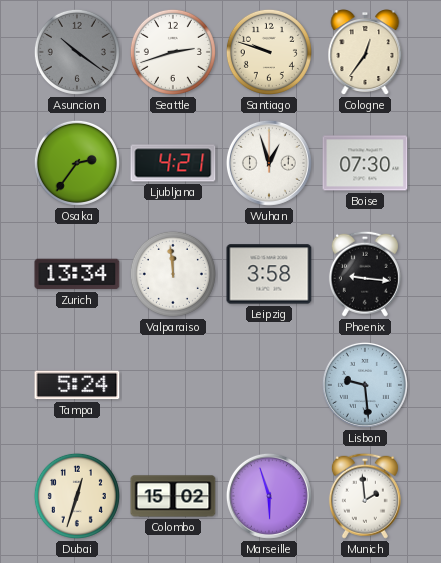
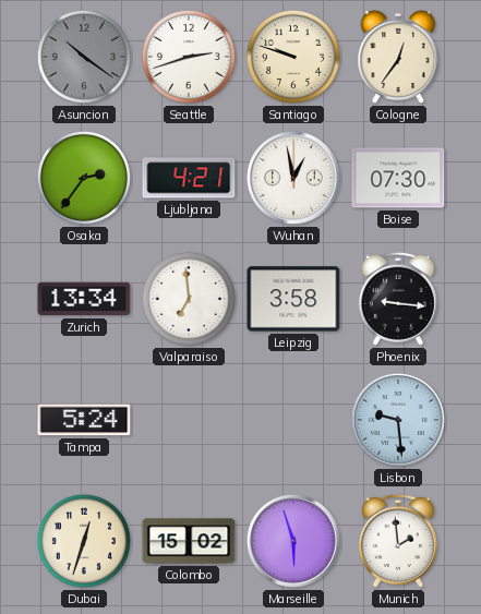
Wuhan: 12:57 -> 12:58
Valparaiso: 11:59 -> 6:59
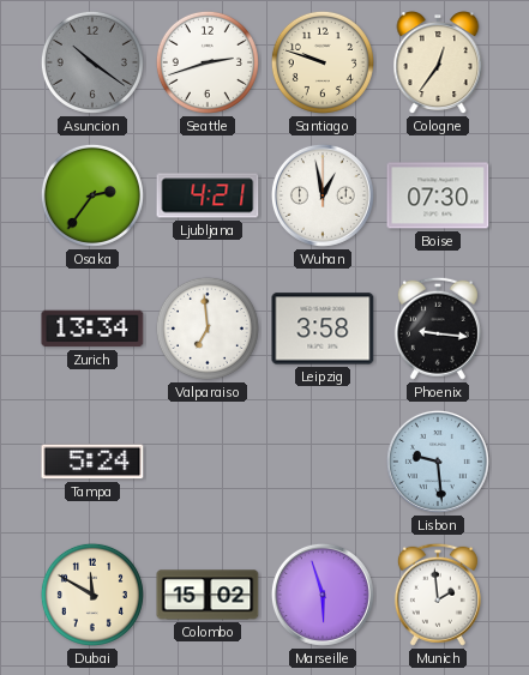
Dubai: 12:33 -> 11:50
